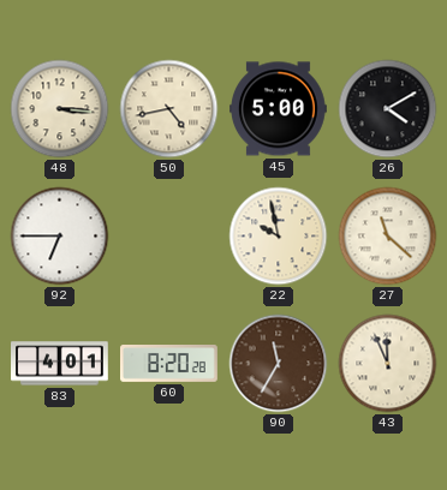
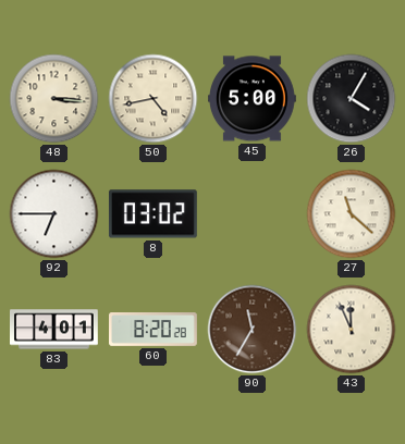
26: 4:10 -> 4:05
8: none -> 03:02
22: 9:58 -> none
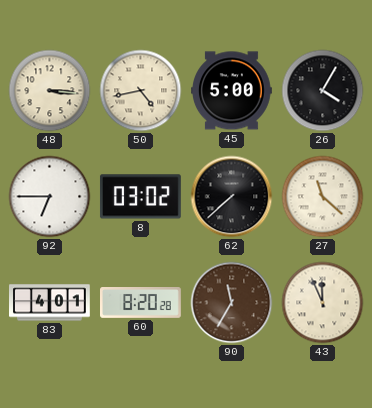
62: none -> 7:38
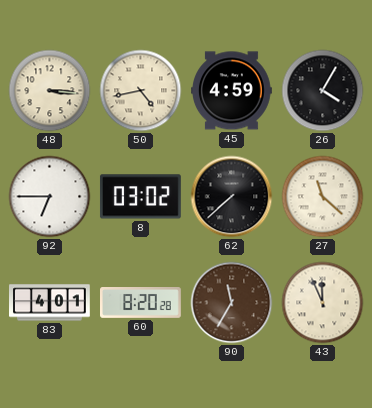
45: 5:00 -> 4:59
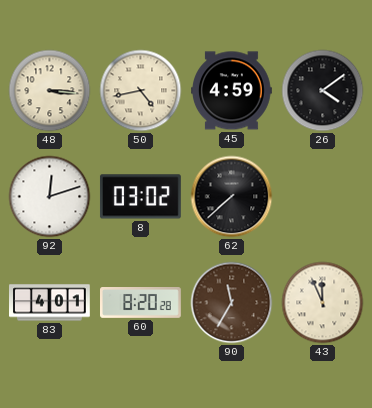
26: 4:05 -> 4:09
92: 6:45 -> 12:12
27: 11:22 -> none
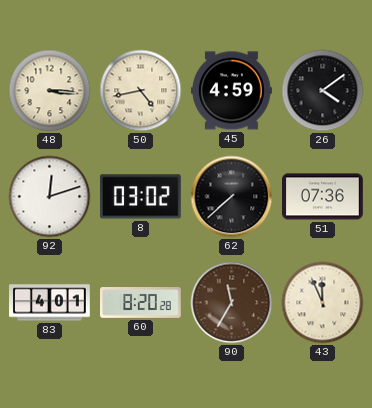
51: none -> 07:36
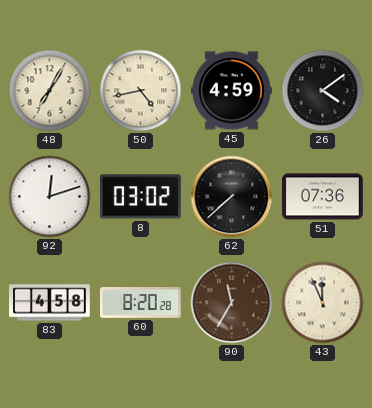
48: 3:16 -> 7:05
83: 4:01 -> 4:58
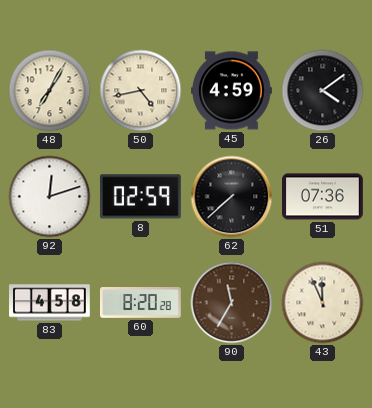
8: 03:02 -> 02:59
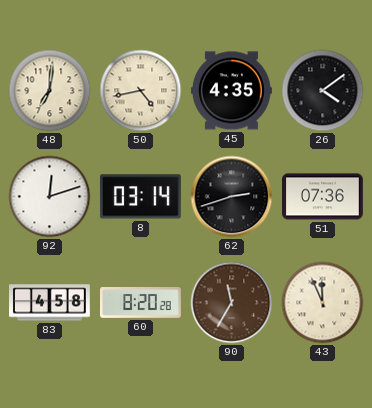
48: 7:05 -> 7:01
45: 4:59 -> 4:35
8: 02:59 -> 03:14
62: 7:38 -> 2:42
